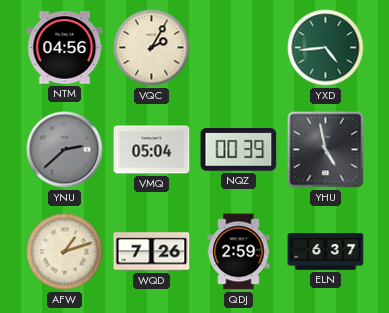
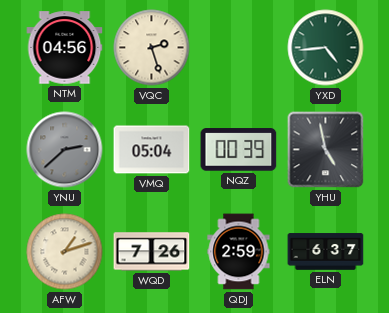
VQC: 2:05 -> 2:27
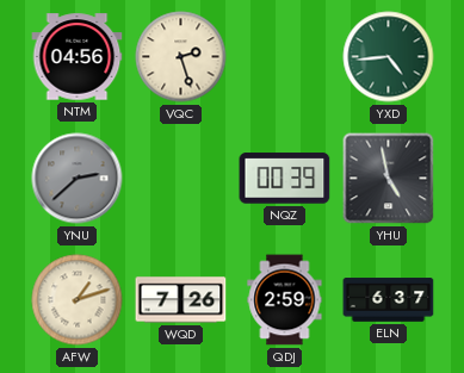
VMQ: 05:04 -> none
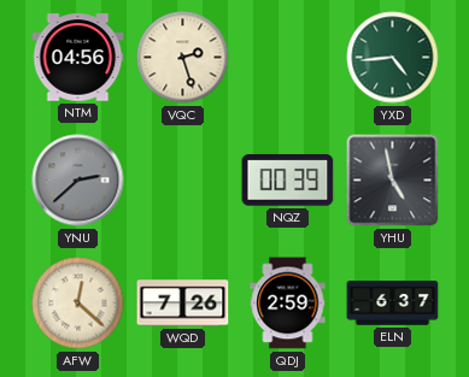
AFW: 1:12 -> 12:22
